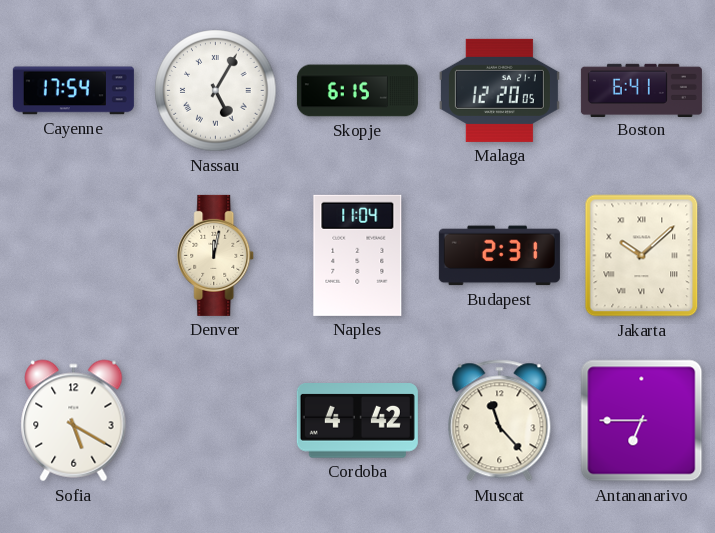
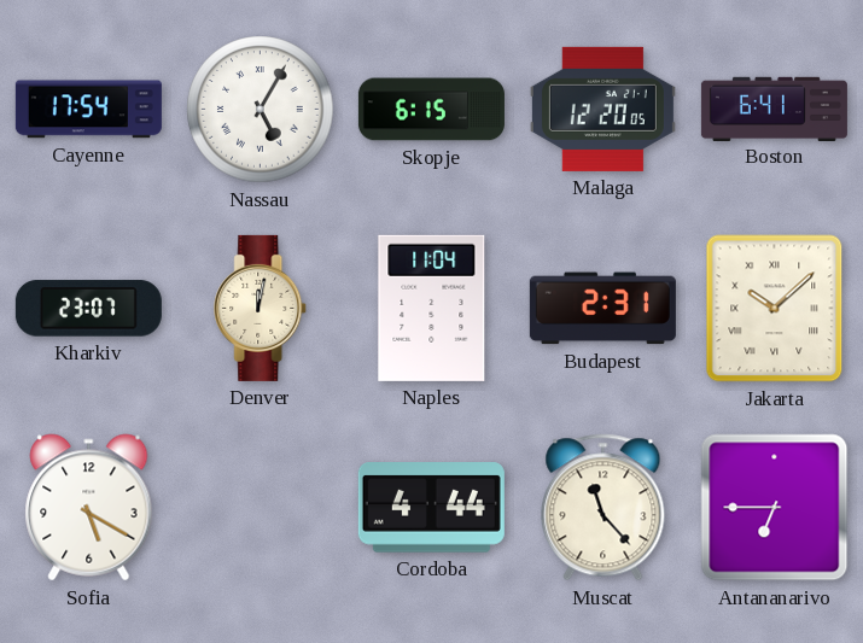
Kharkiv: none -> 23:07
Cordoba: 4:42 -> 4:44
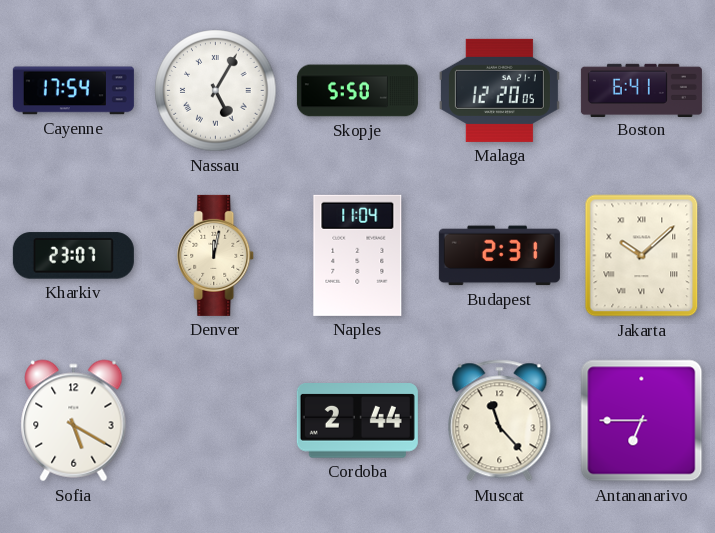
Skopje: 6:15 -> 5:50
Cordoba: 4:44 -> 2:44
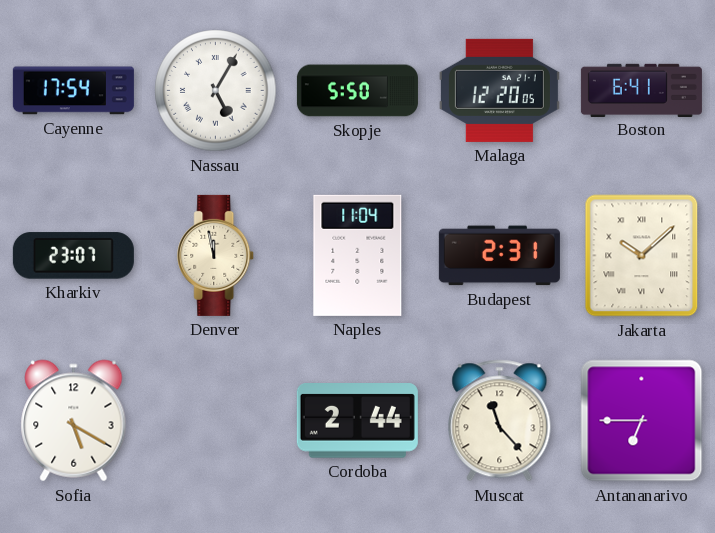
Denver: 12:02 -> 11:58
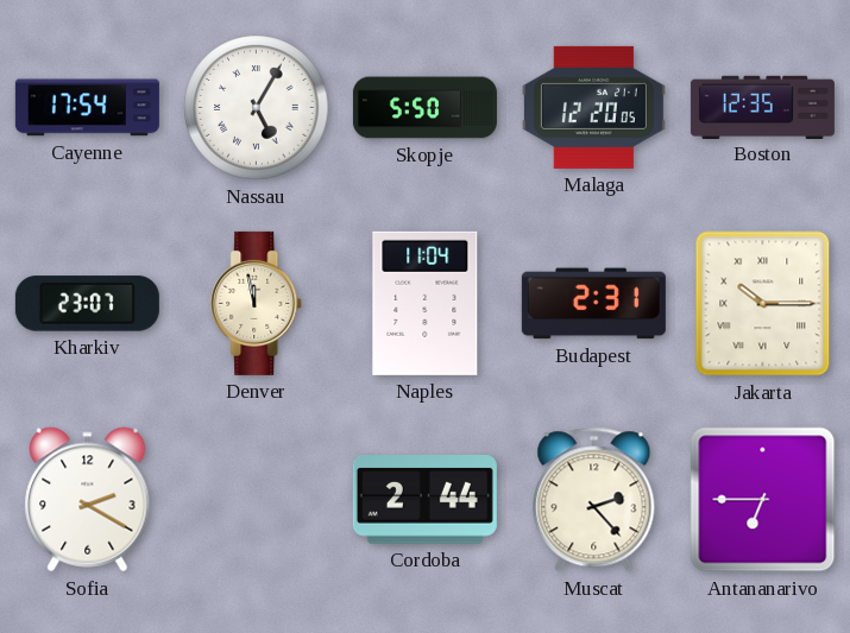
Boston: 6:41 -> 12:35
Jakarta: 10:08 -> 10:15
Sofia: 5:20 -> 2:20
Muscat: 11:23 -> 2:23
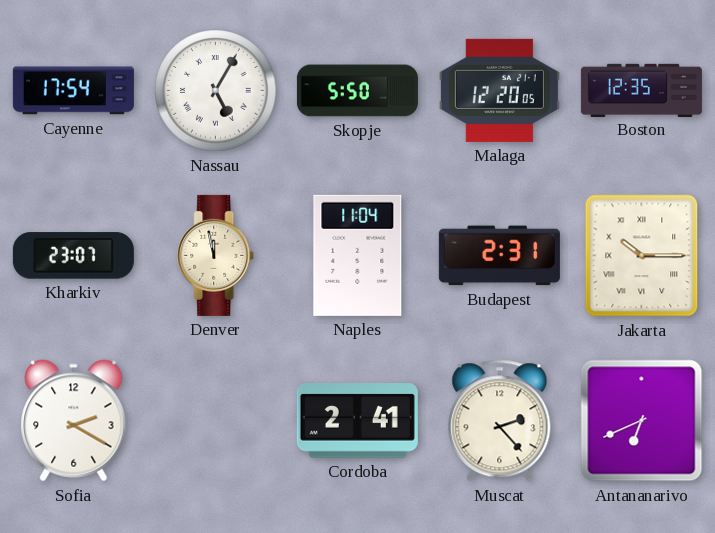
Cordoba: 2:44 -> 2:41
Antananarivo: 6:45 -> 6:41
